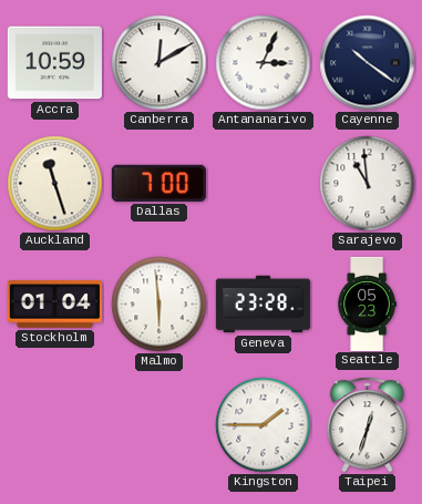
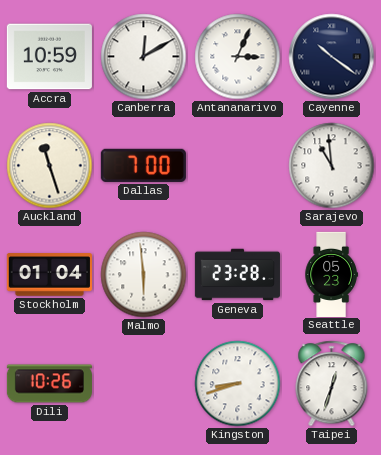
Dili: none -> 10:26
Kingston: 1:45 -> 8:42
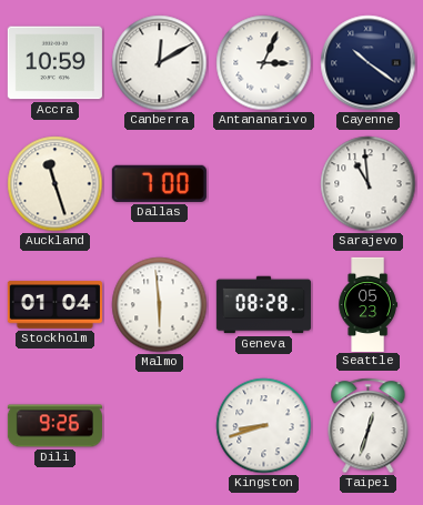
Geneva: 23:28 -> 08:28
Dili: 10:26 -> 9:26
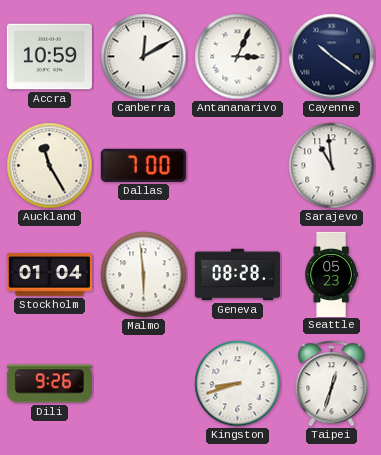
Auckland: 11:27 -> 11:25
